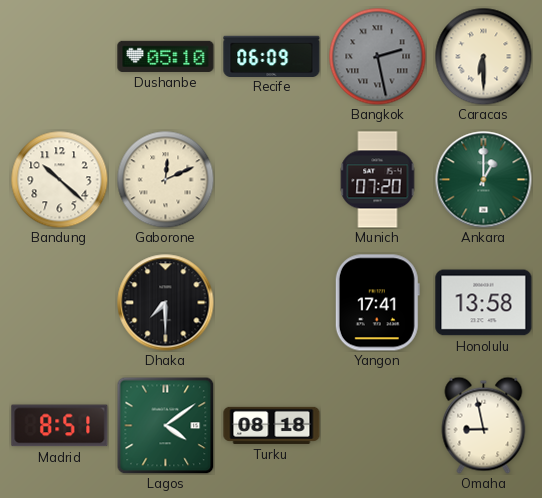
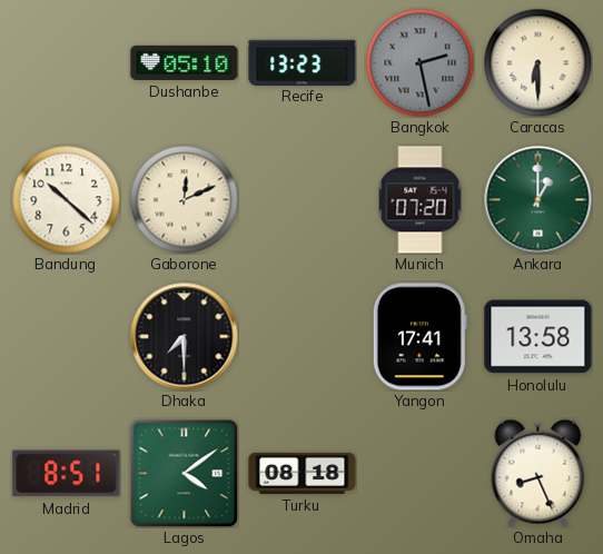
Recife: 06:09 -> 13:23
Omaha: 8:58 -> 8:26
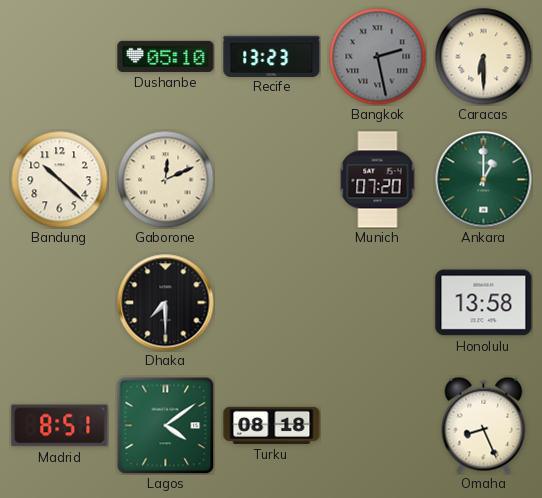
Yangon: 17:41 -> none
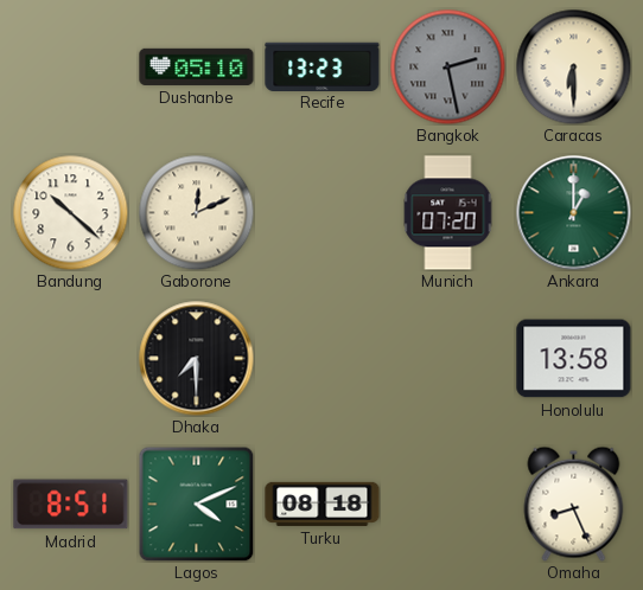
Lagos: 4:09 -> 4:11
